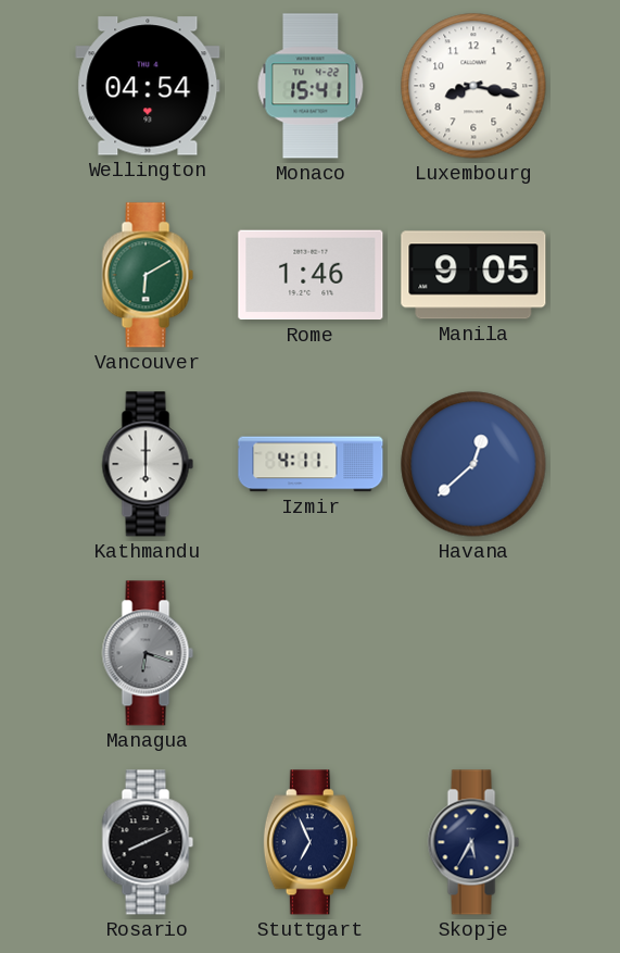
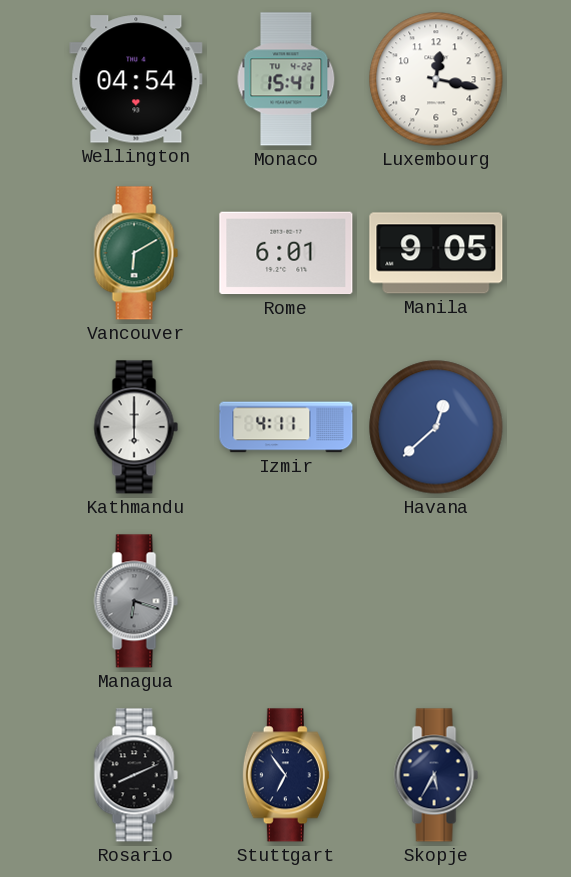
Luxembourg: 8:17 -> 12:17
Rome: 1:46 -> 6:01
Stuttgart: 6:56 -> 6:54
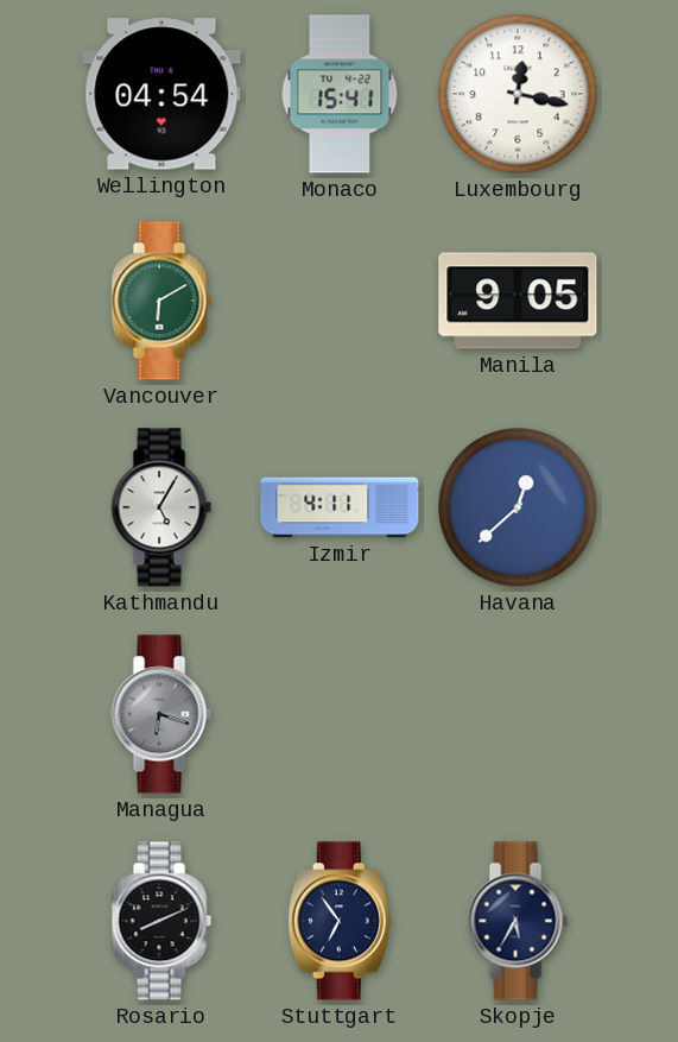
Rome: 6:01 -> none
Kathmandu: 6:00 -> 5:05
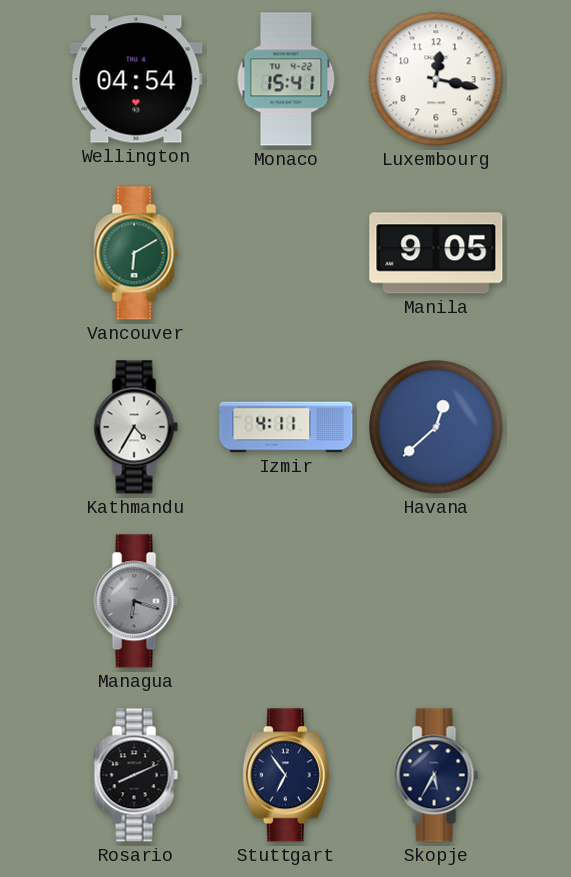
Kathmandu: 5:05 -> 4:35
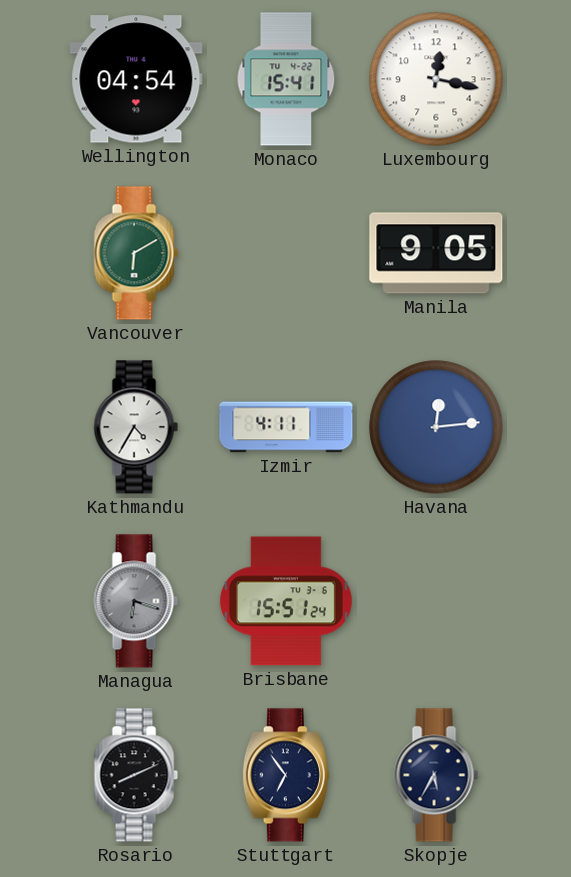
Havana: 12:38 -> 12:14
Brisbane: none -> 15:51
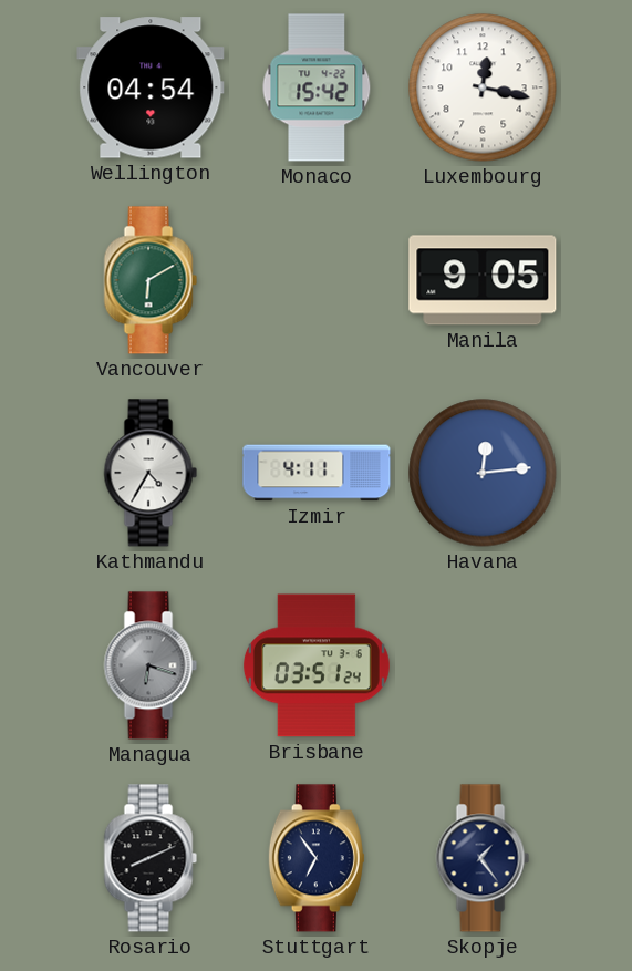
Monaco: 15:41 -> 15:42
Brisbane: 15:51 -> 03:51
Skopje: 5:35 -> 1:24
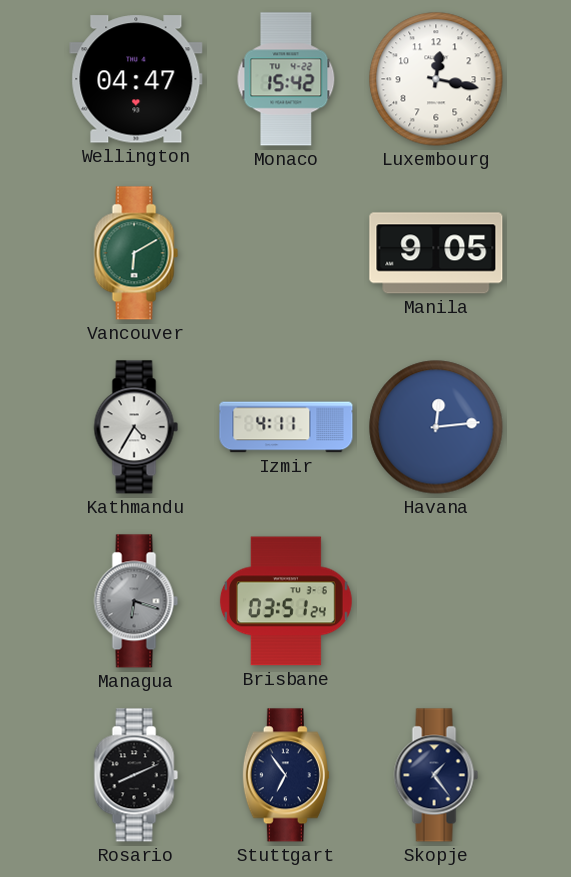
Wellington: 04:54 -> 04:47
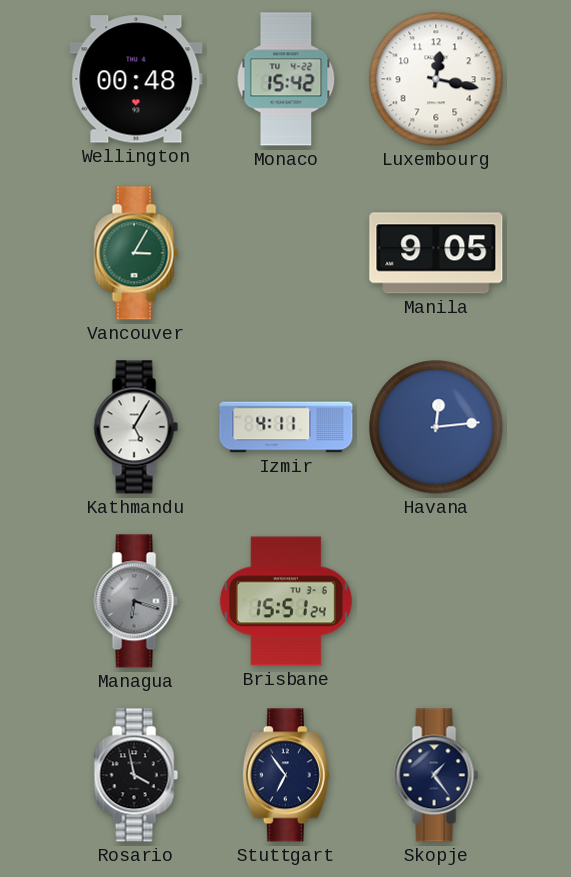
Wellington: 04:47 -> 00:48
Vancouver: 6:10 -> 3:05
Kathmandu: 4:35 -> 5:05
Brisbane: 03:51 -> 15:51
Rosario: 8:11 -> 3:58
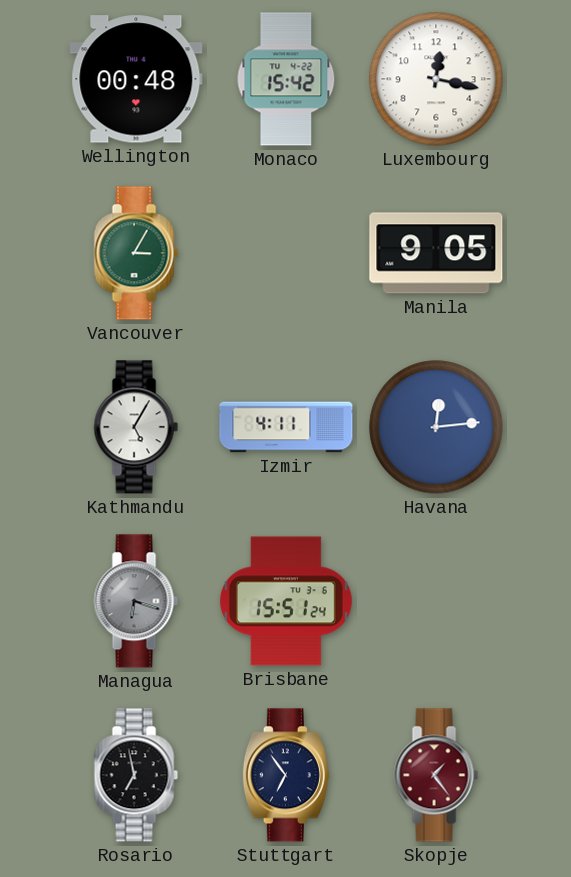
Rosario: 3:58 -> 6:58
Skopje dial: navy -> burgundy
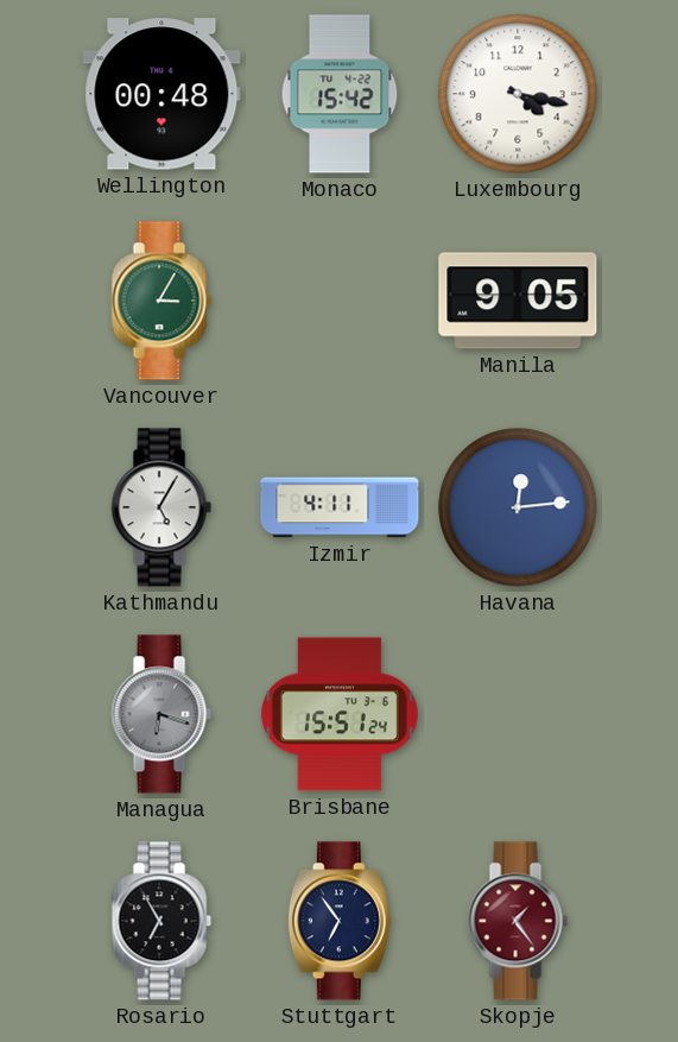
Luxembourg: 12:17 -> 4:17
Rosario: 6:58 -> 6:55
